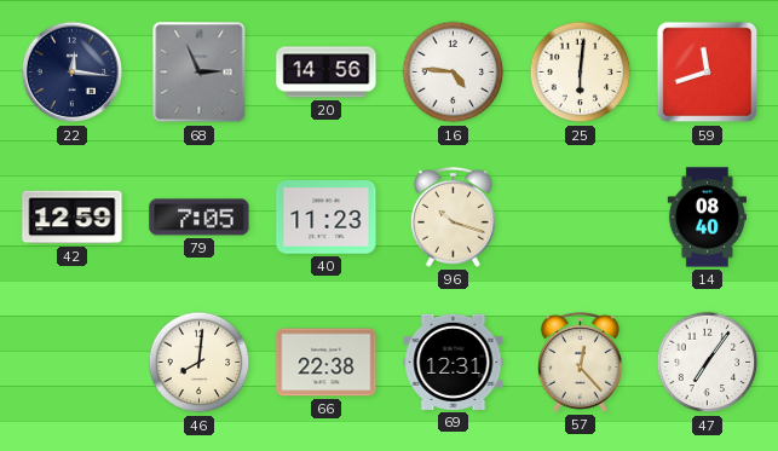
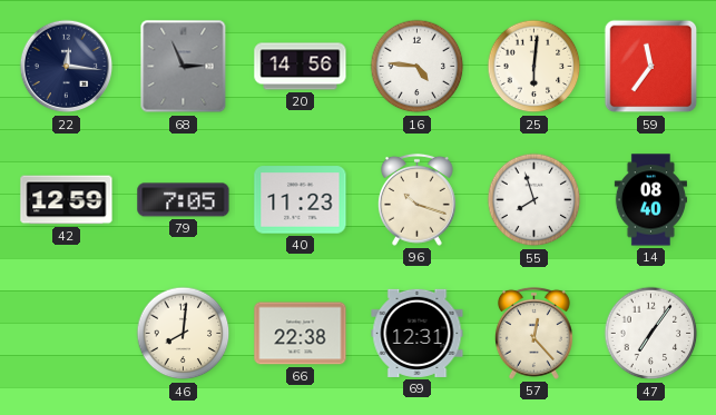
59: 11:42 -> 11:36
55: none -> 7:57
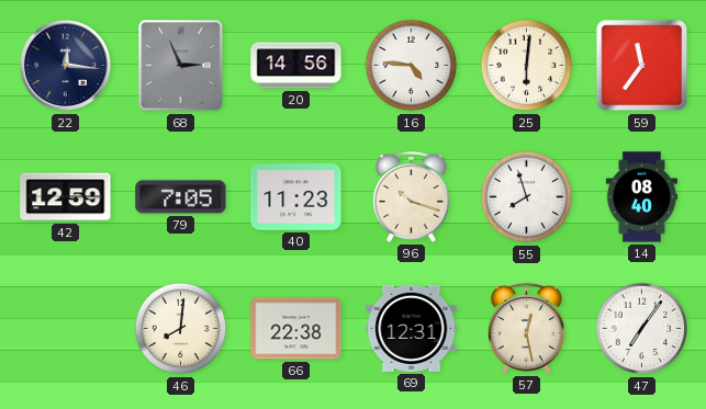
57: 12:23 -> 12:28
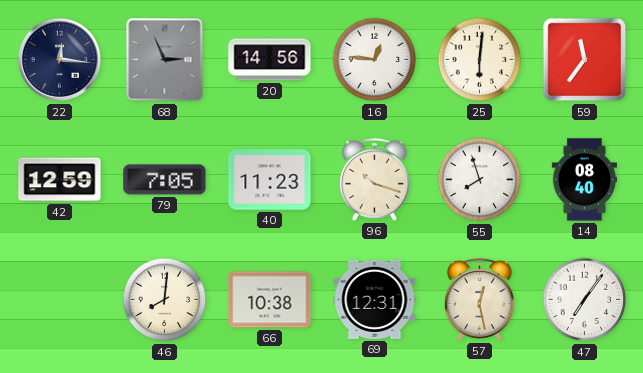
16: 4:46 -> 12:46
66: 22:38 -> 10:38
